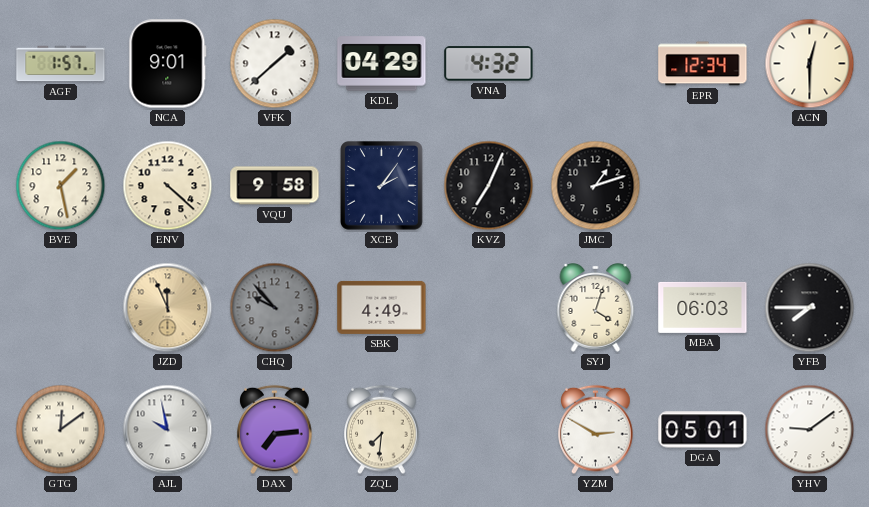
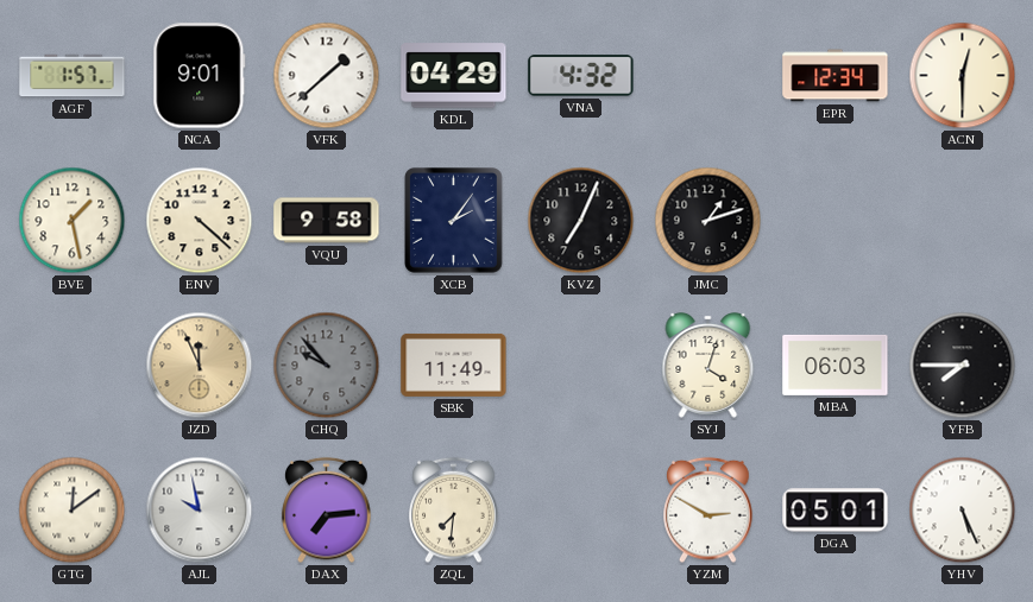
SBK: 4:49 -> 11:49
YHV: 9:09 -> 5:26
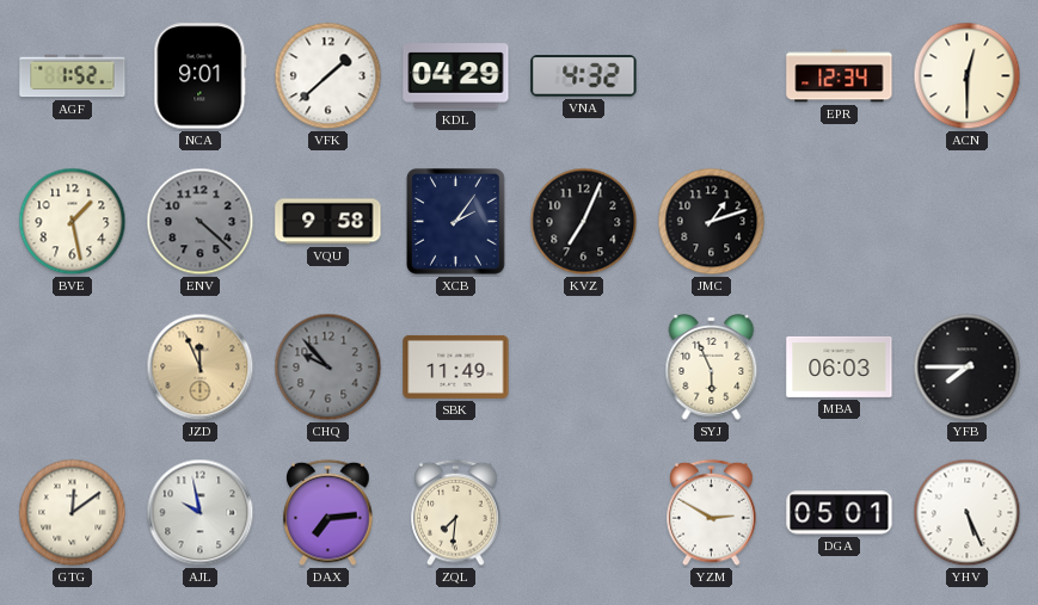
AGF: 1:57 -> 1:52
ENV dial: cream -> grey
SYJ: 4:03 -> 5:56
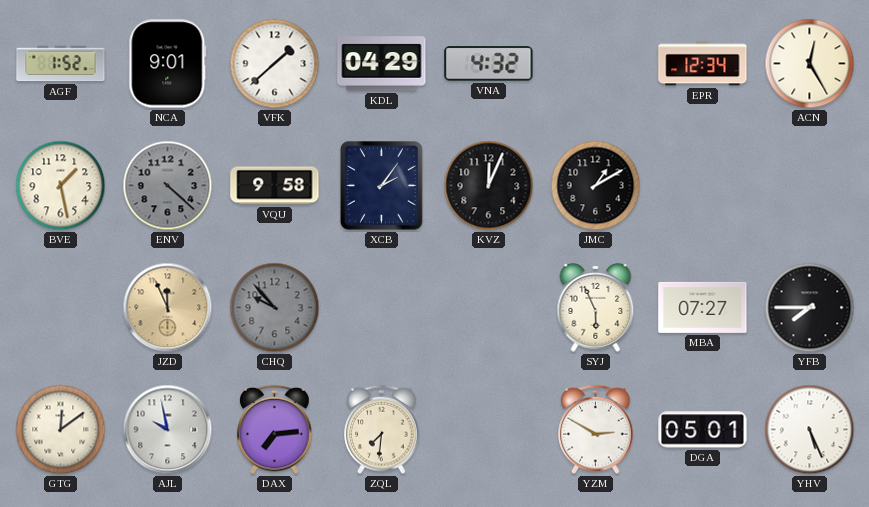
ACN: 12:30 -> 12:25
KVZ: 7:04 -> 12:04
JMC: 1:12 -> 1:10
SBK: 11:49 -> none
MBA: 06:03 -> 07:27
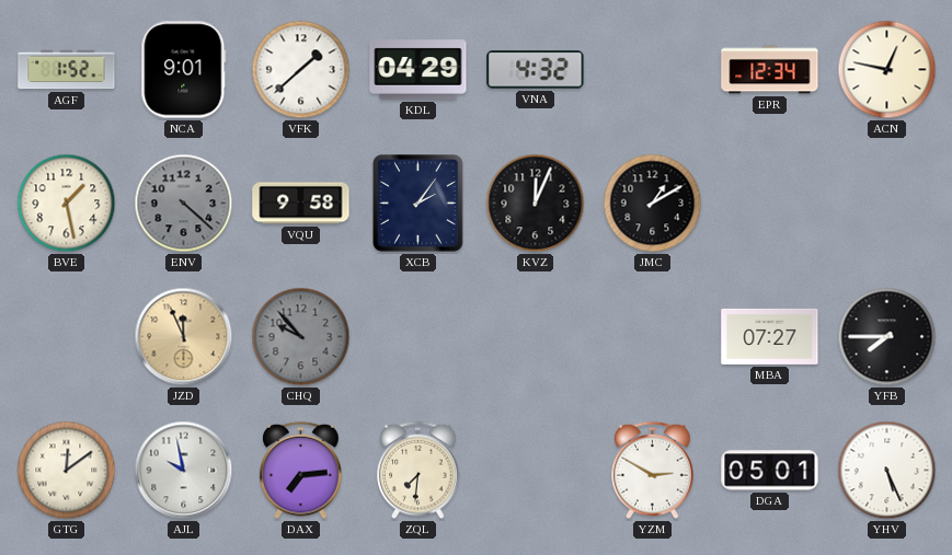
ACN: 12:25 -> 12:47
SYJ: 5:56 -> none
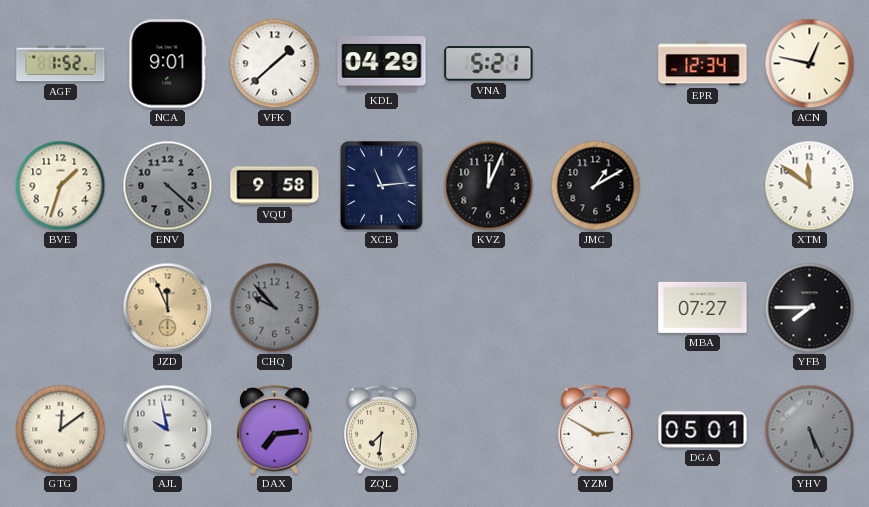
VNA: 4:32 -> 5:21
BVE: 1:28 -> 1:33
XCB: 2:06 -> 11:14
XTM: none -> 11:51
YHV dial: white -> grey
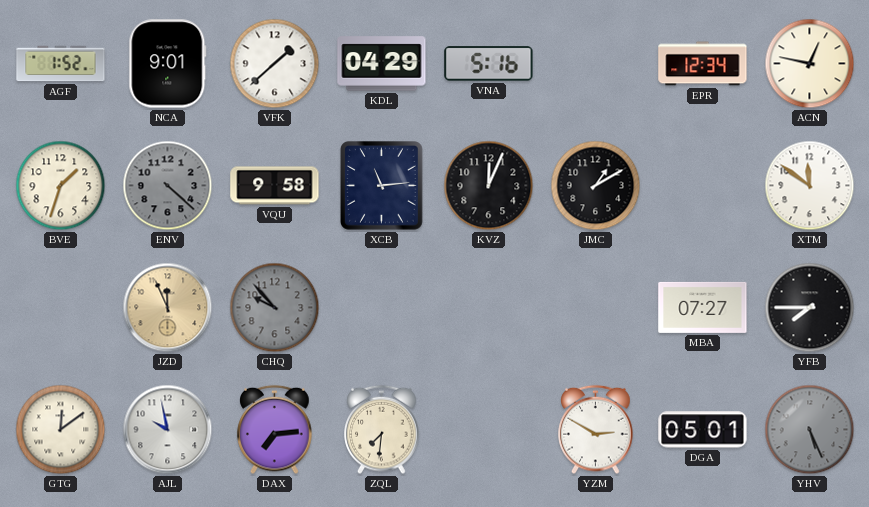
VNA: 5:21 -> 5:16
